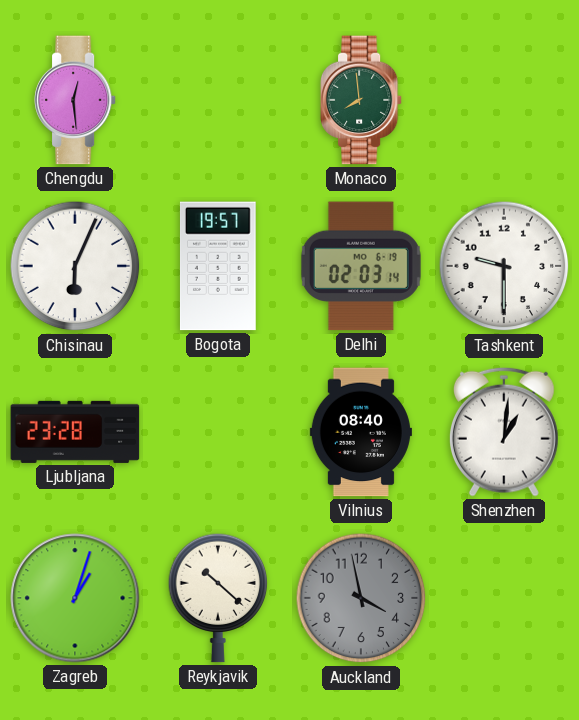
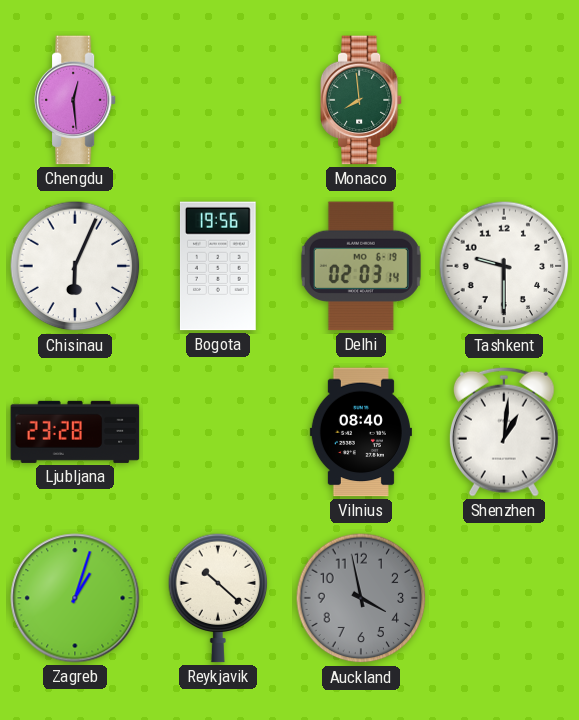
Bogota: 19:57 -> 19:56
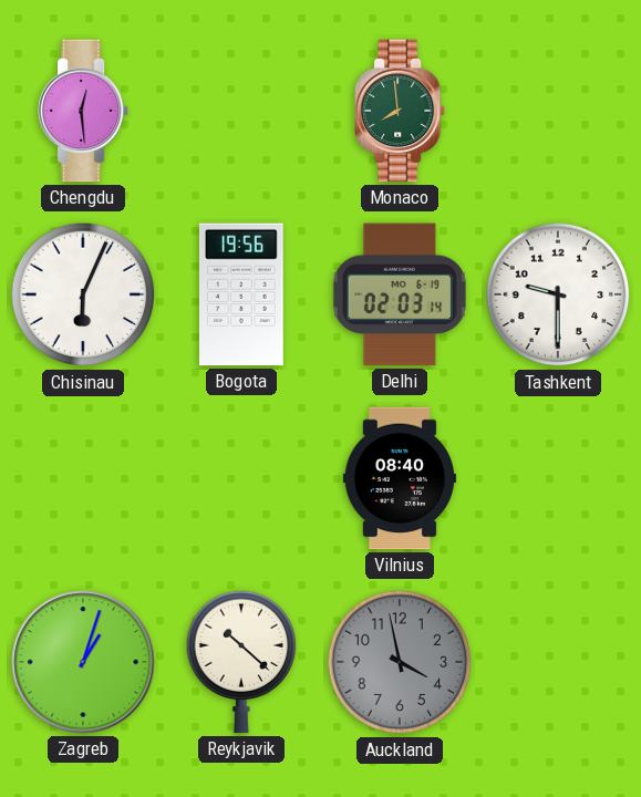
Ljubljana: 23:28 -> none
Shenzhen: 1:01 -> none
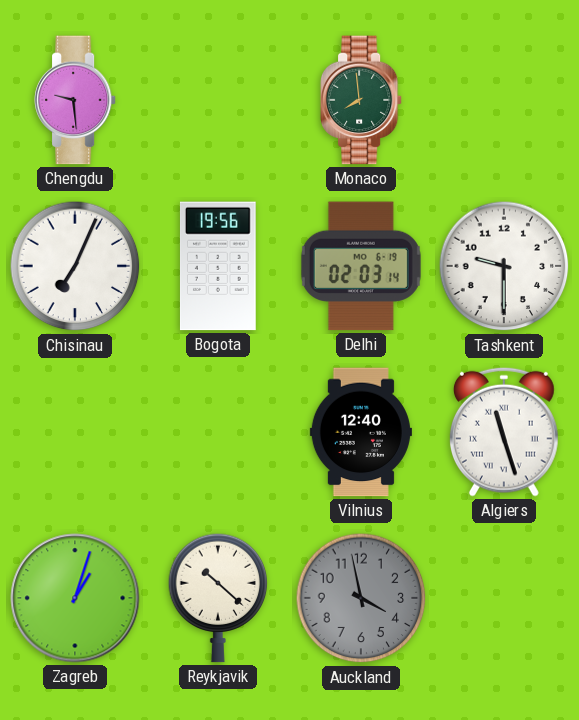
Chengdu: 12:29 -> 9:29
Chisinau: 6:04 -> 7:04
Vilnius: 08:40 -> 12:40
Algiers: none -> 11:27
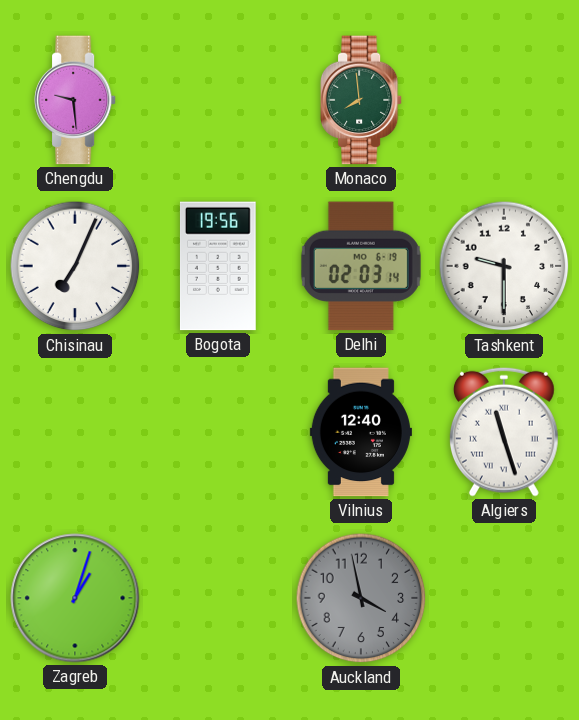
Reykjavik: 10:22 -> none
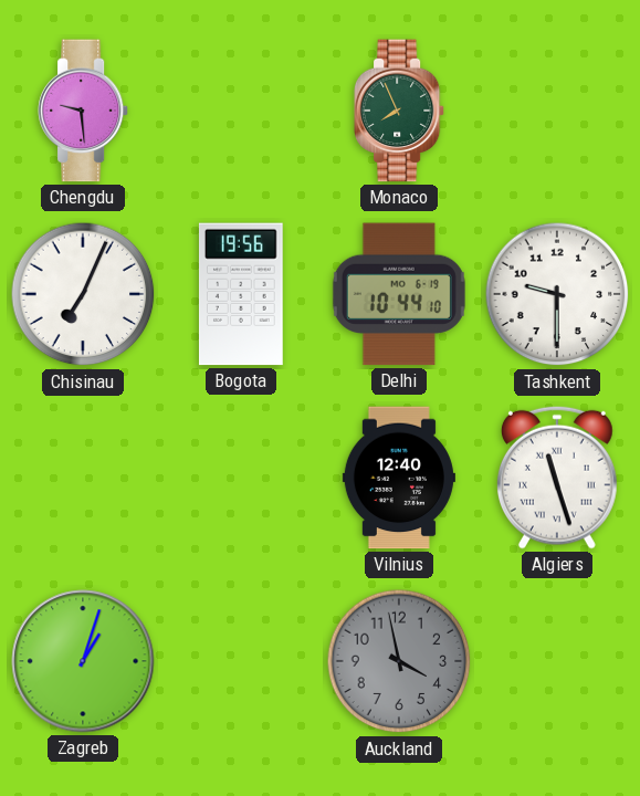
Monaco: 7:59 -> 7:56
Delhi: 02:03 -> 10:44
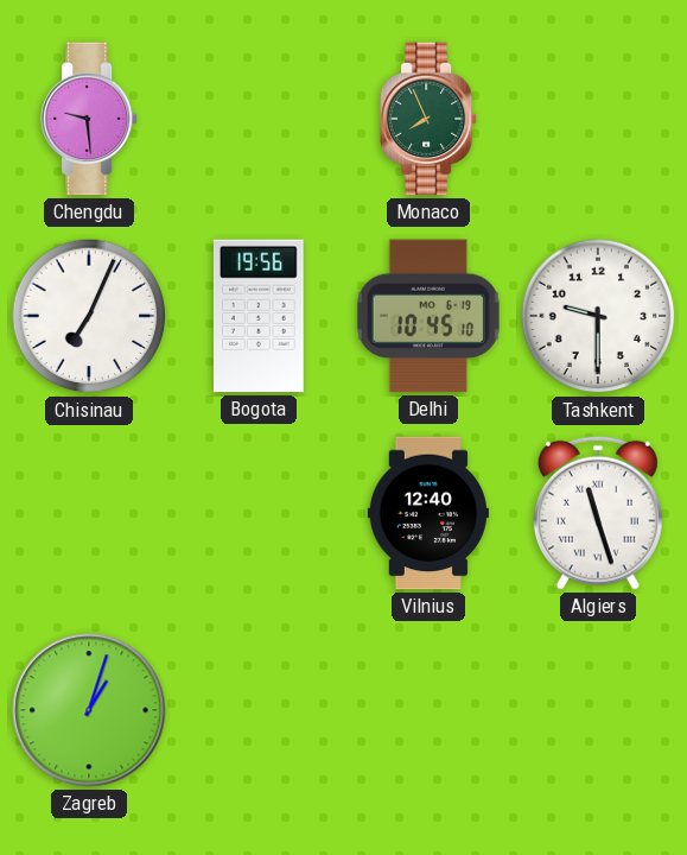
Delhi: 10:44 -> 10:45
Auckland: 3:58 -> none
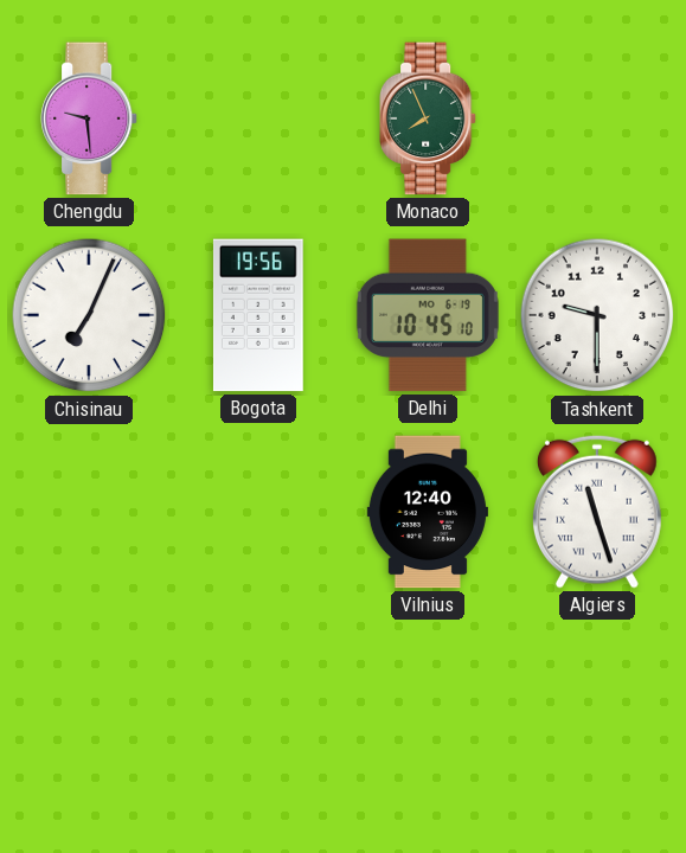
Zagreb: 1:03 -> none
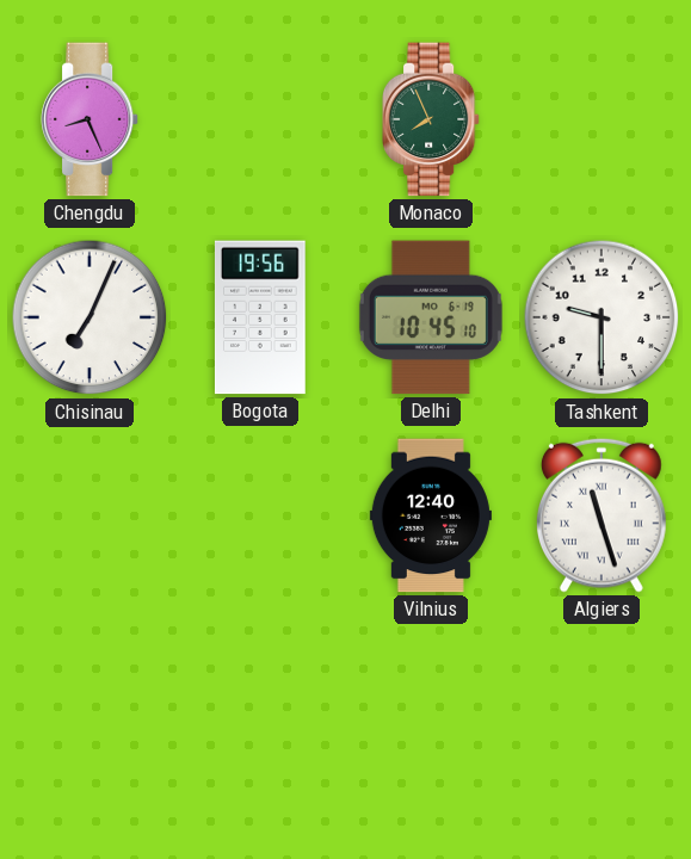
Chengdu: 9:29 -> 8:26
